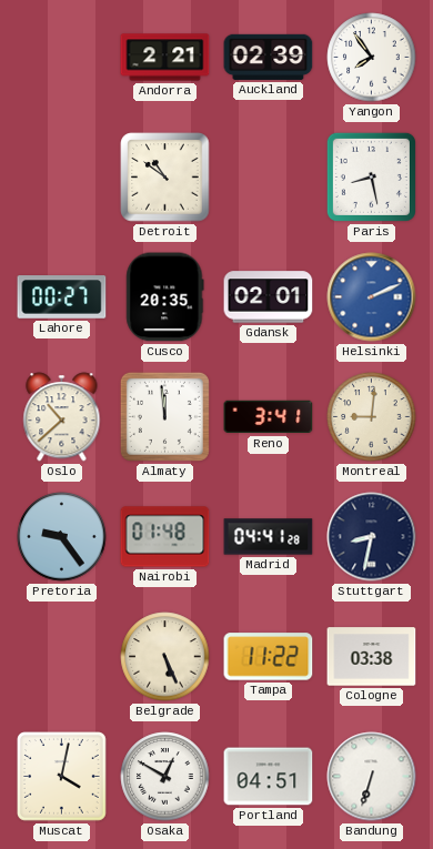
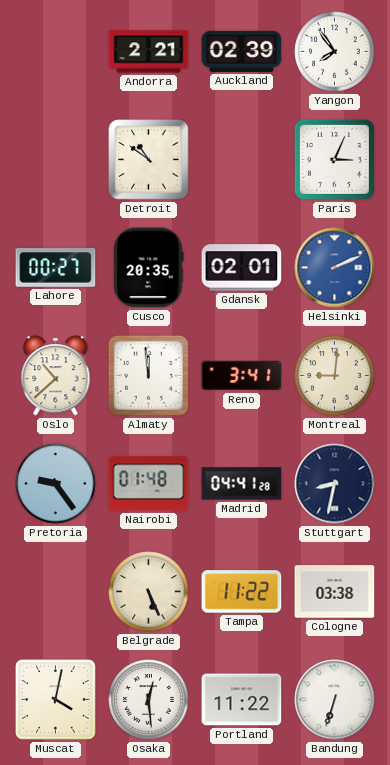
Paris: 8:28 -> 3:04
Osaka: 12:50 -> 12:29
Portland: 04:51 -> 11:22
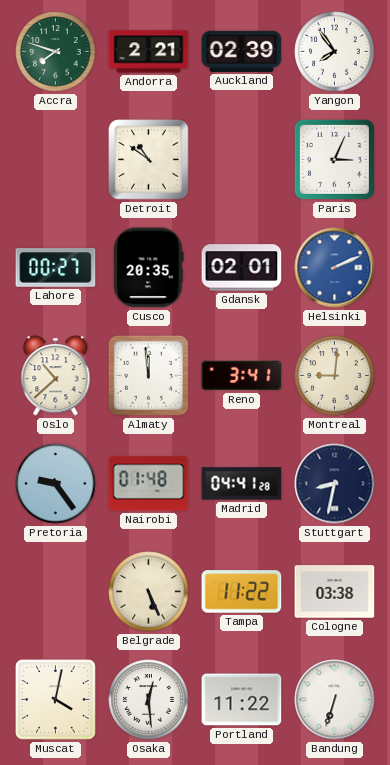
Accra: none -> 7:48
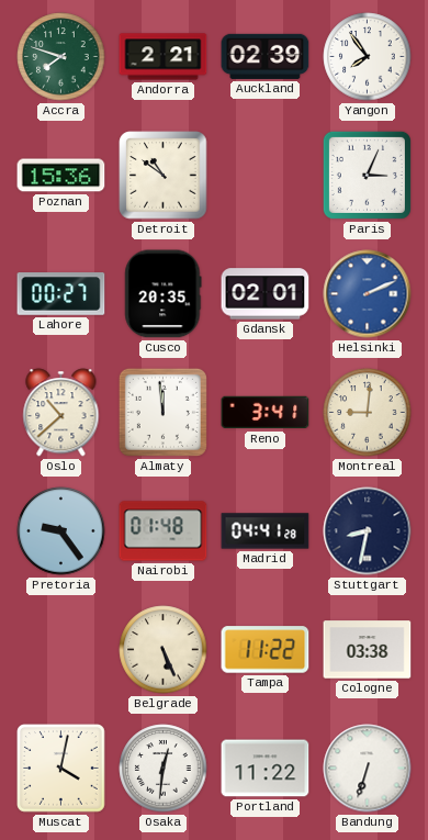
Poznan: none -> 15:36
Osaka: 12:29 -> 12:31
